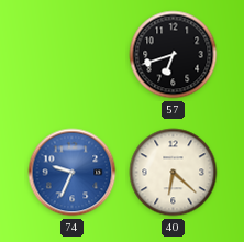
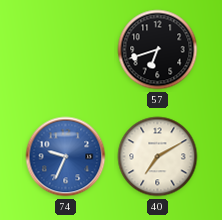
40: 6:22 -> 7:10
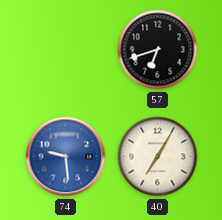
74: 9:34 -> 9:29
40: 7:10 -> 7:05
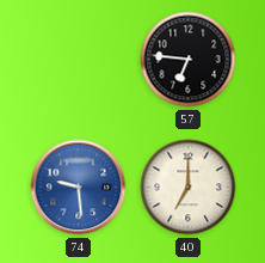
57: 6:42 -> 6:46
40: 7:05 -> 7:00
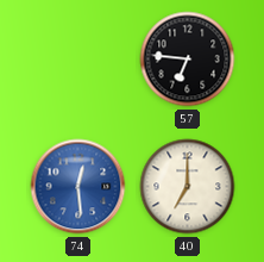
74: 9:29 -> 12:29
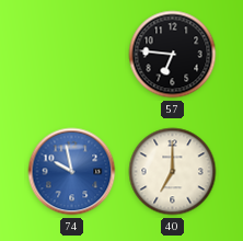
74: 12:29 -> 9:58
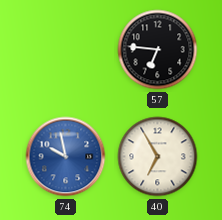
40: 7:00 -> 6:55
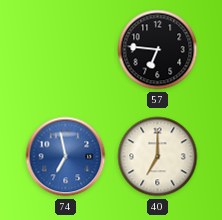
74: 9:58 -> 6:58
40: 6:55 -> 7:00
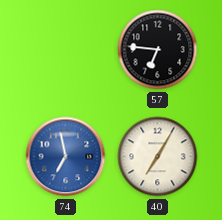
40: 7:00 -> 7:05
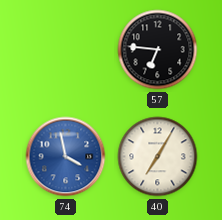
74: 6:58 -> 3:58
